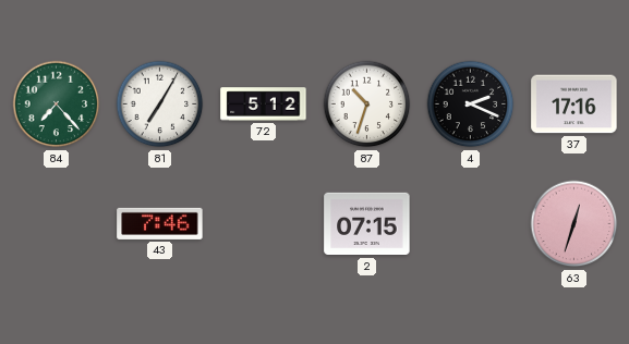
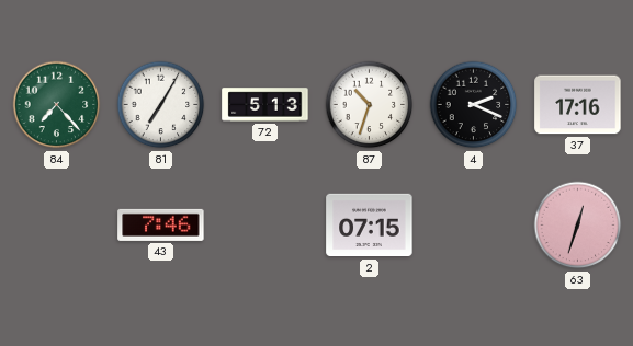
72: 5:12 -> 5:13
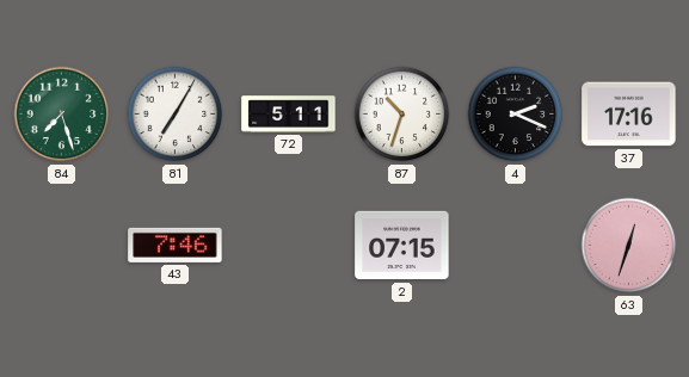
84: 7:23 -> 7:27
72: 5:13 -> 5:11
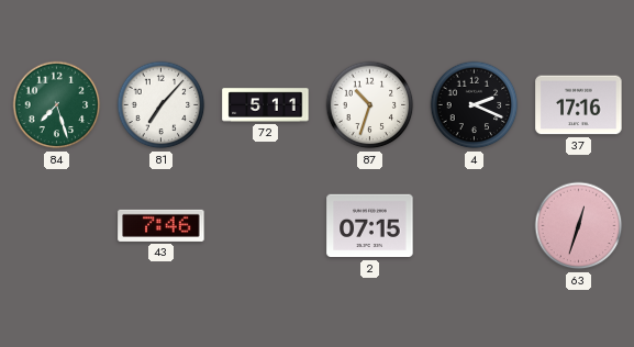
81: 7:05 -> 7:07
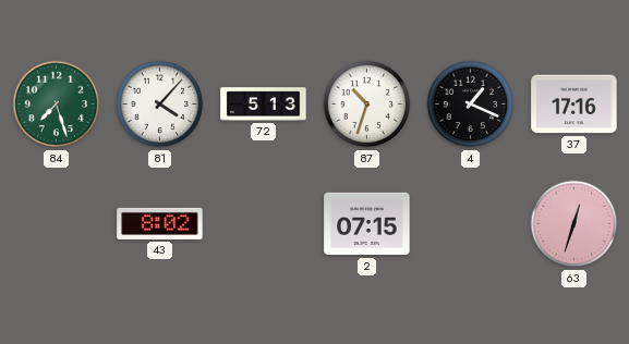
81: 7:07 -> 4:07
72: 5:11 -> 5:13
4: 2:19 -> 1:19
43: 7:46 -> 8:02
